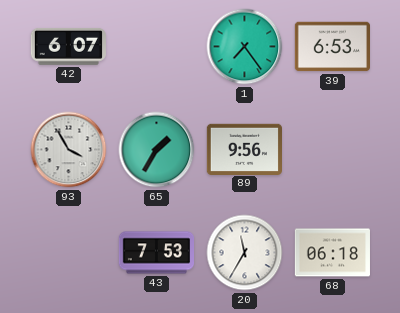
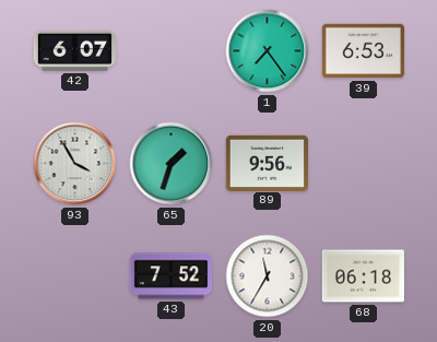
65: 1:35 -> 1:33
43: 7:53 -> 7:52
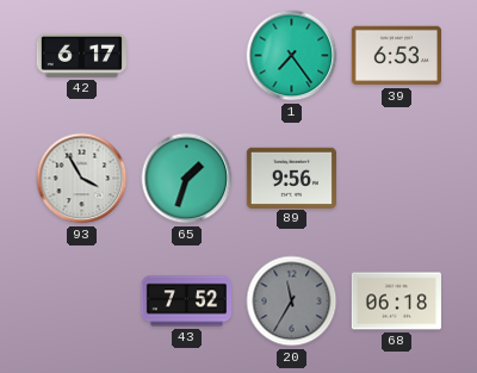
42: 6:07 -> 6:17
20 dial: white -> grey
